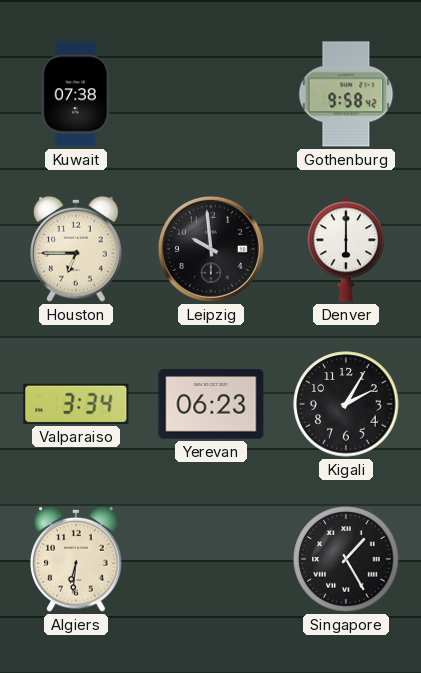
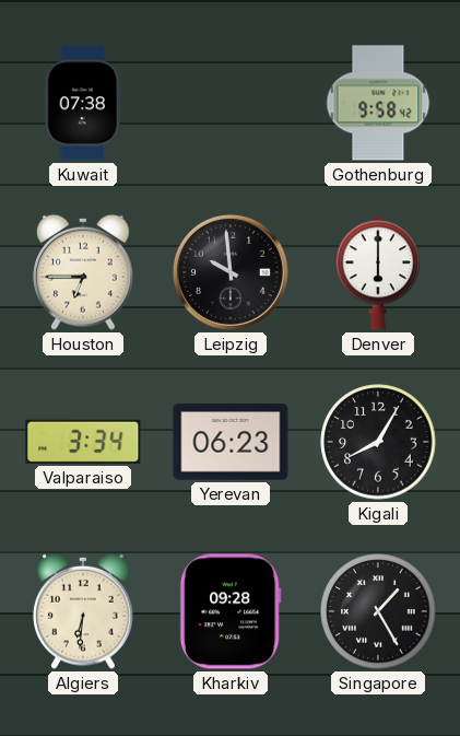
Kigali: 2:05 -> 8:05
Kharkiv: none -> 09:28
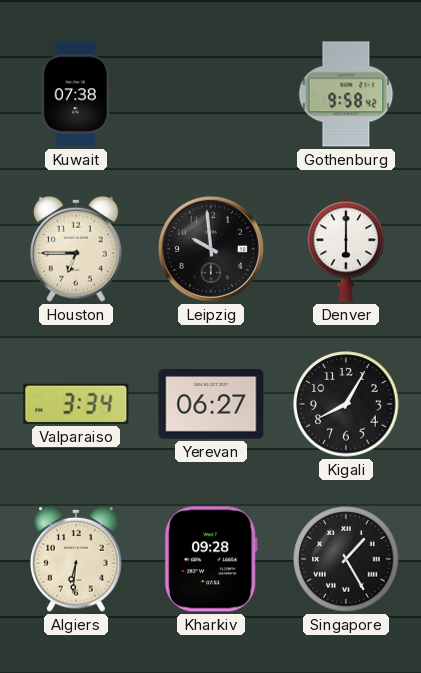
Yerevan: 06:23 -> 06:27
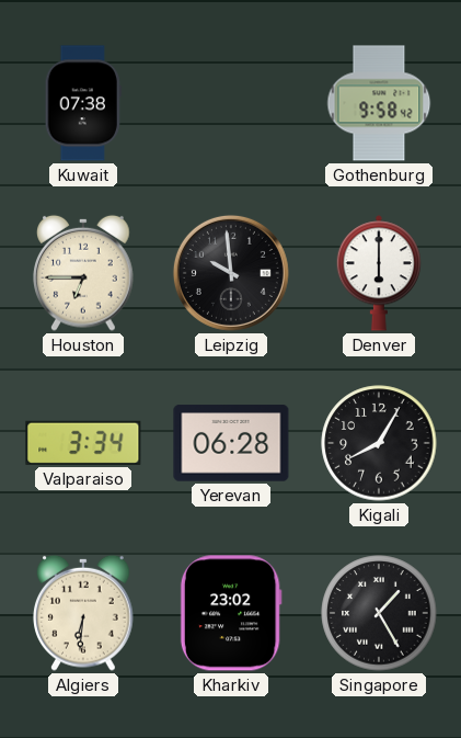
Yerevan: 06:27 -> 06:28
Kharkiv: 09:28 -> 23:02
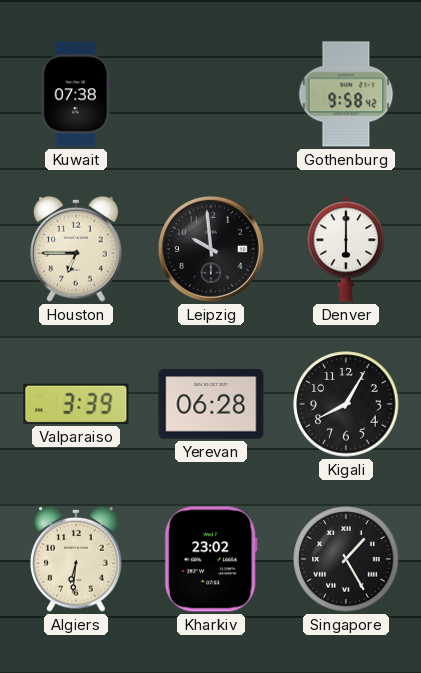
Valparaiso: 3:34 -> 3:39
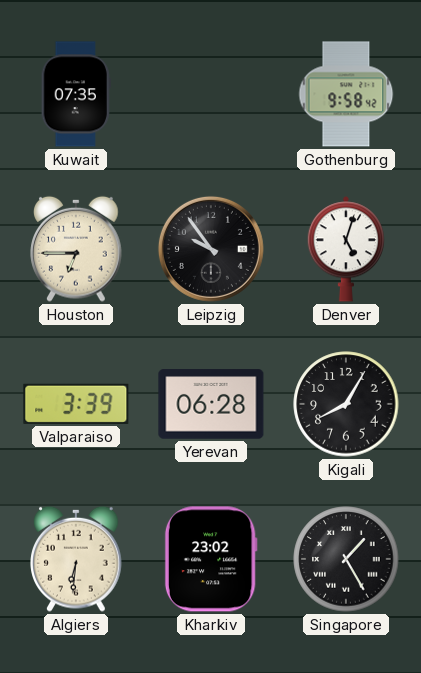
Kuwait: 07:38 -> 07:35
Leipzig: 9:59 -> 9:54
Denver: 6:00 -> 5:03
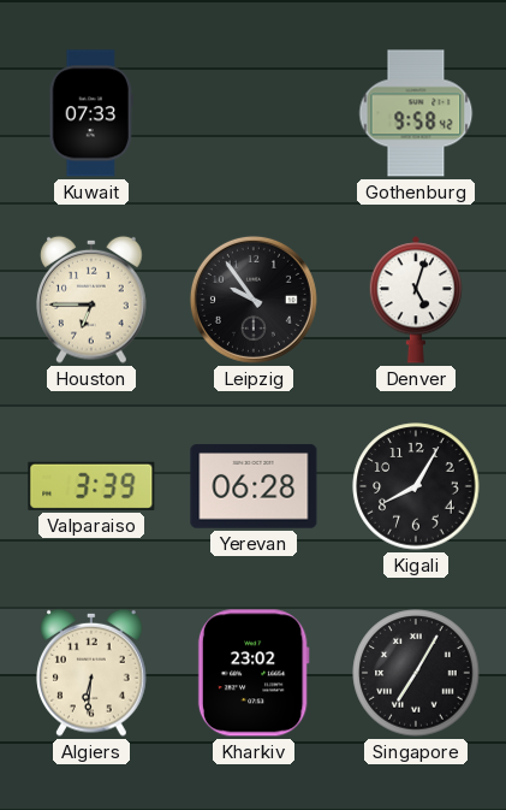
Kuwait: 07:35 -> 07:33
Singapore: 1:25 -> 7:05
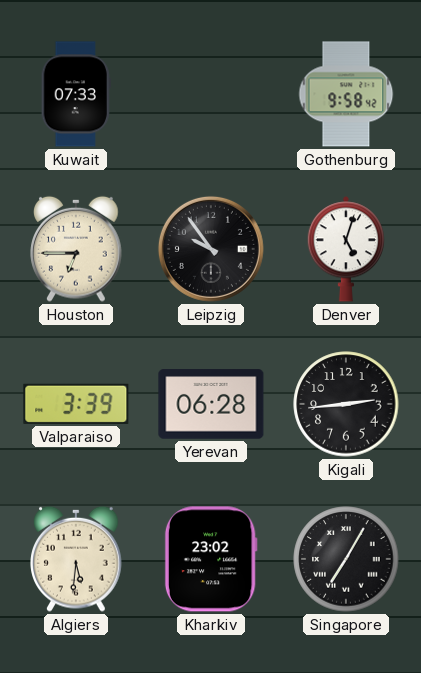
Kigali: 8:05 -> 2:44
Algiers: 6:31 -> 5:31
